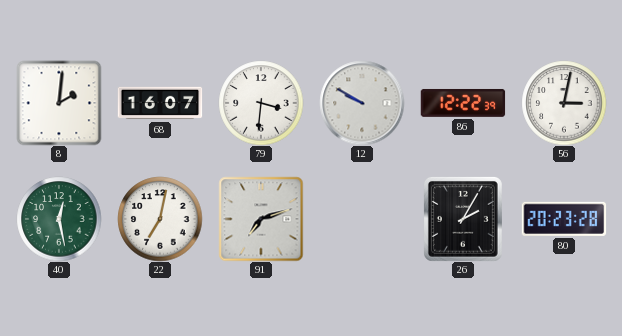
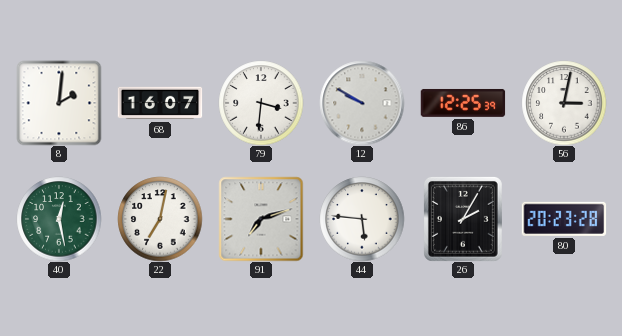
86: 12:22 -> 12:25
44: none -> 5:46
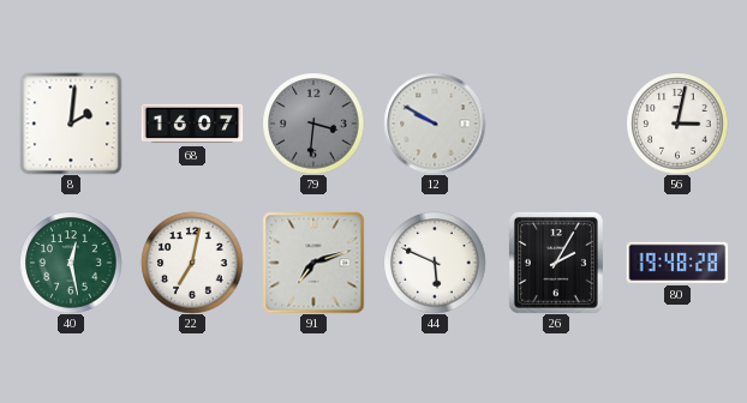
79 dial: white -> grey
86: 12:25 -> none
44: 5:46 -> 5:49
80: 20:23 -> 19:48
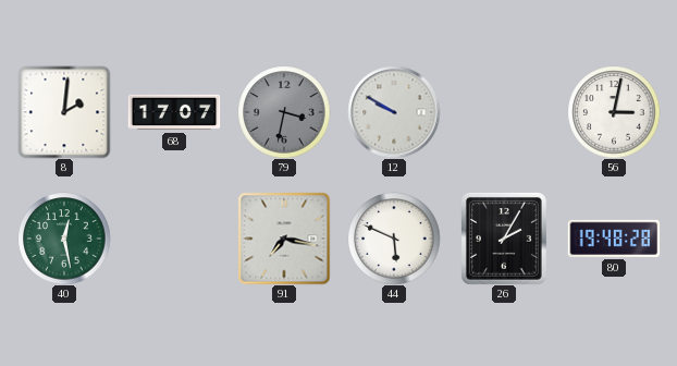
68: 16:07 -> 17:07
79: 3:31 -> 3:32
22: 7:02 -> none
91: 7:12 -> 7:17
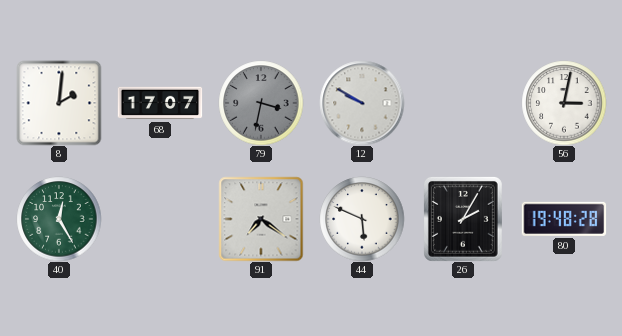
40: 12:28 -> 12:25
91: 7:17 -> 7:21
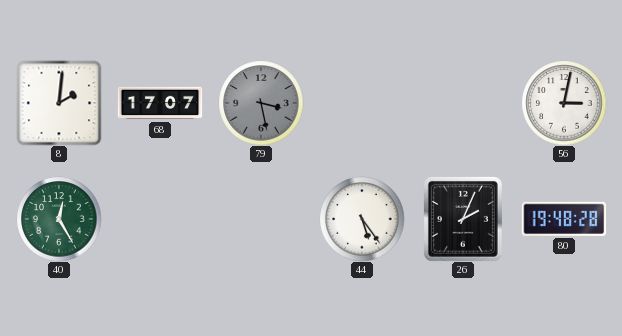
79: 3:32 -> 3:28
12: 9:50 -> none
91: 7:21 -> none
44: 5:49 -> 5:24
26: 2:05 -> 2:04
